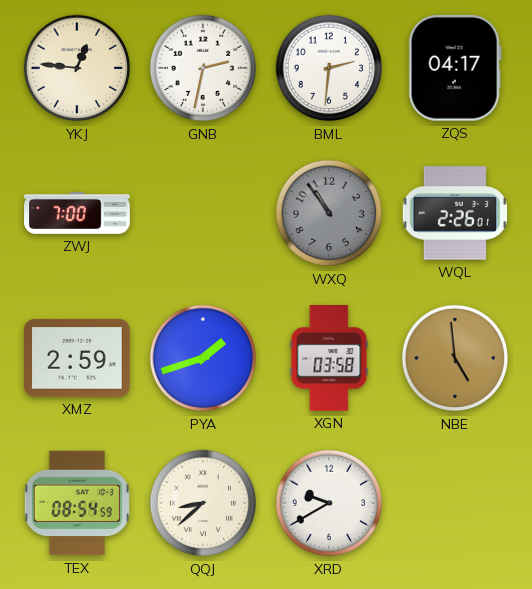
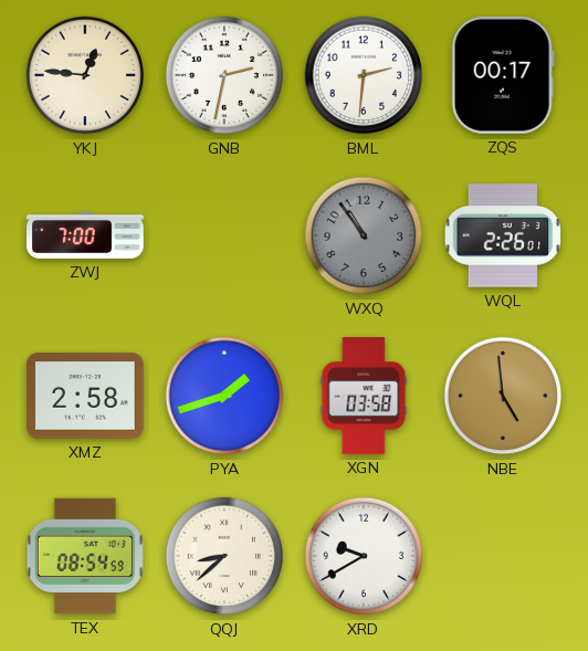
ZQS: 04:17 -> 00:17
XMZ: 2:59 -> 2:58
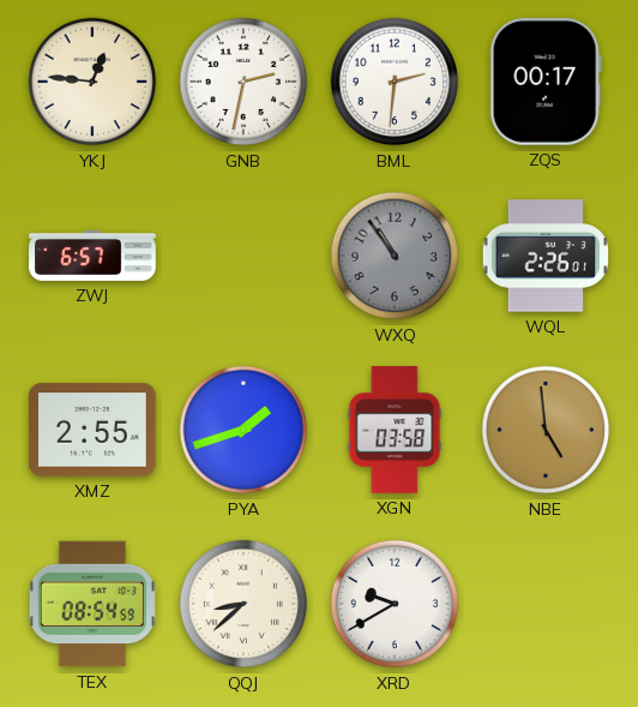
ZWJ: 7:00 -> 6:57
XMZ: 2:58 -> 2:55
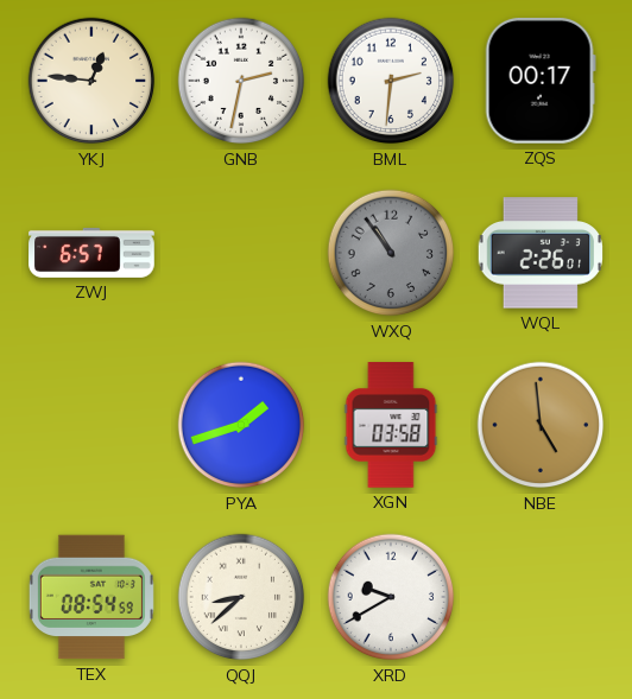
XMZ: 2:55 -> none
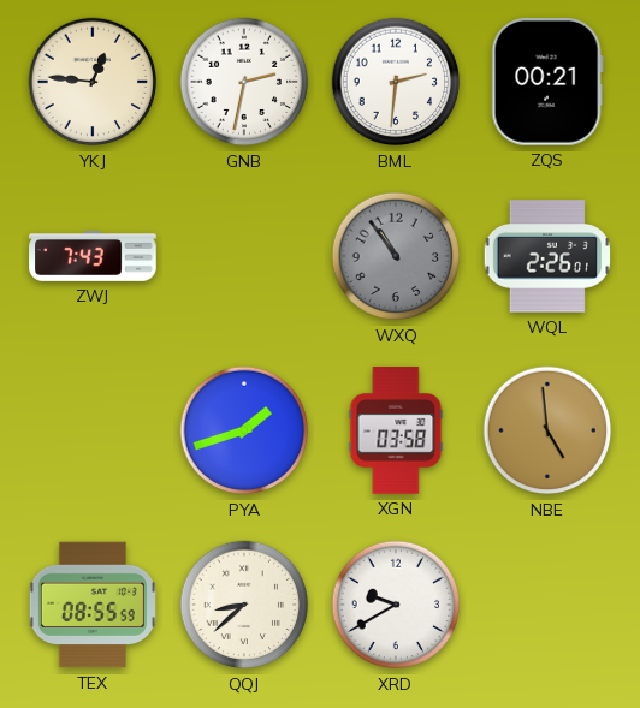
ZQS: 00:17 -> 00:21
ZWJ: 6:57 -> 7:43
TEX: 08:54 -> 08:55
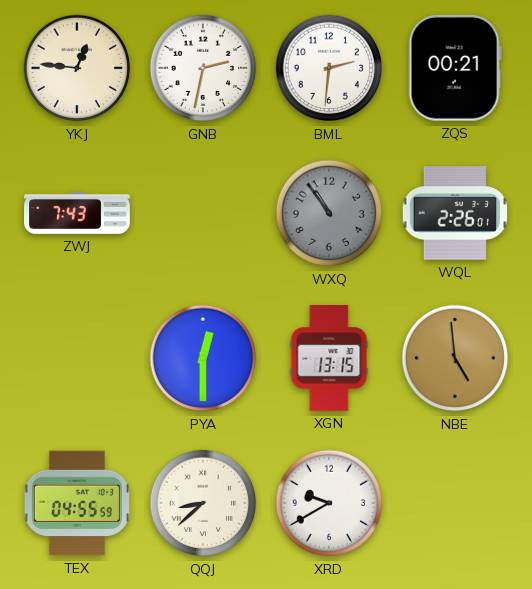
PYA: 1:42 -> 12:30
XGN: 03:58 -> 13:15
TEX: 08:55 -> 04:55
